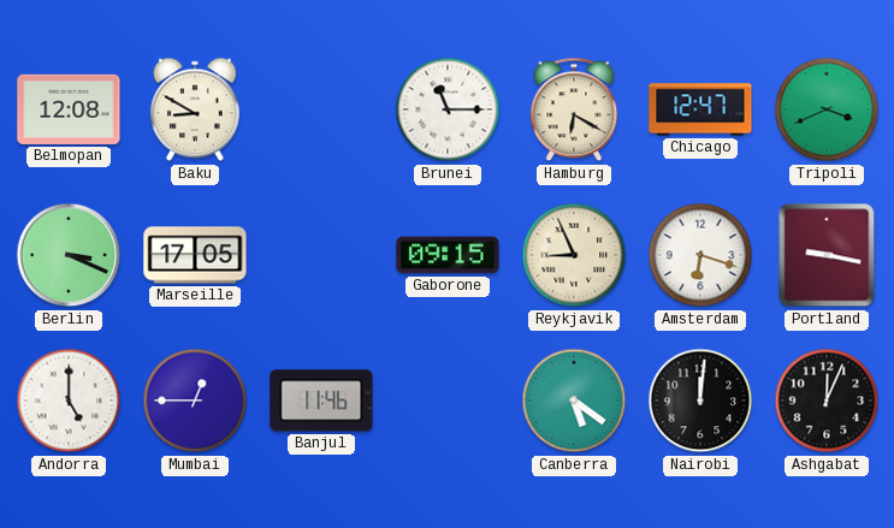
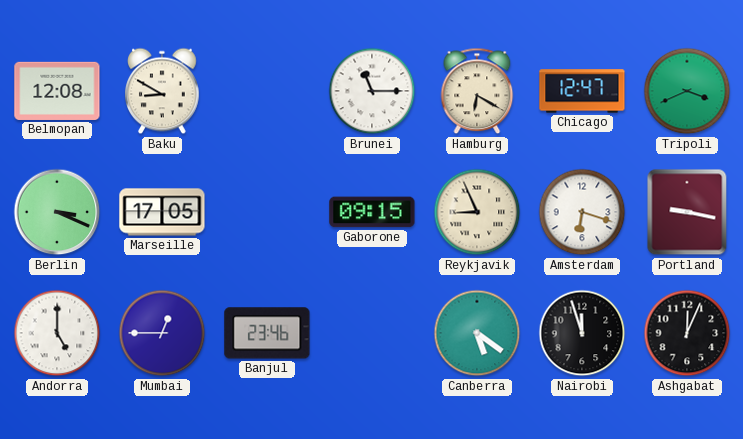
Banjul: 11:46 -> 23:46
Nairobi: 12:01 -> 11:57
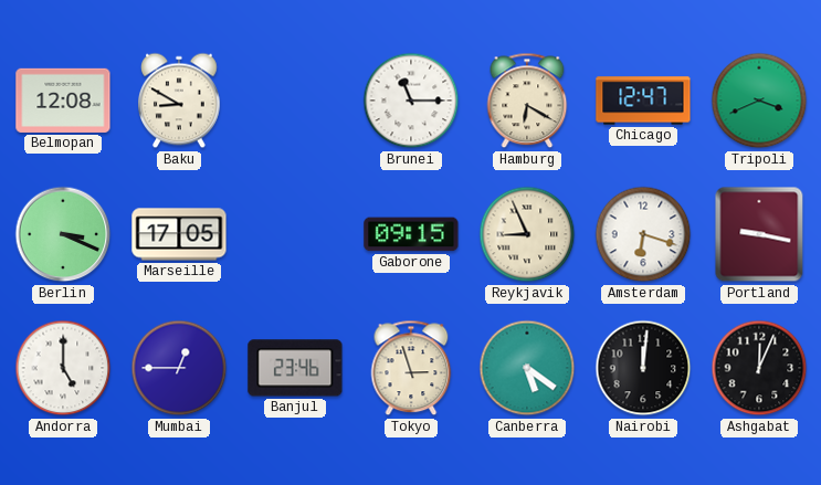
Tokyo: none -> 2:57
Nairobi: 11:57 -> 12:01
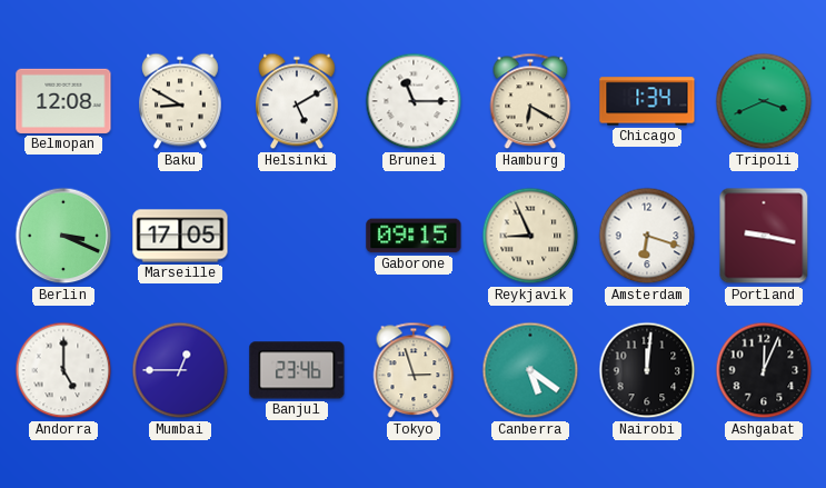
Helsinki: none -> 5:10
Chicago: 12:47 -> 1:34
